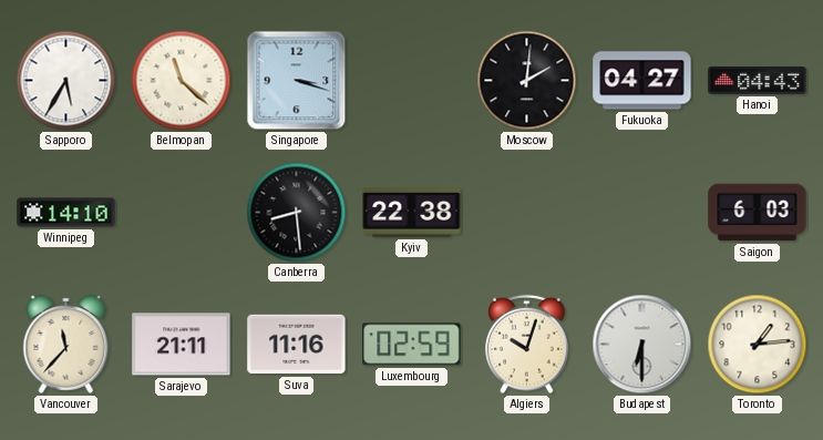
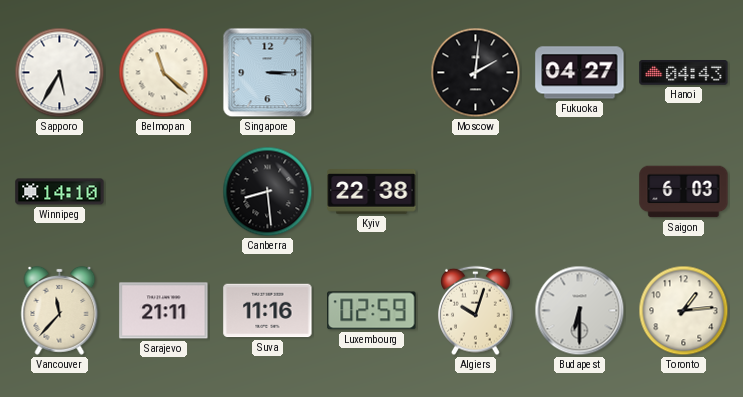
Singapore: 3:18 -> 3:15
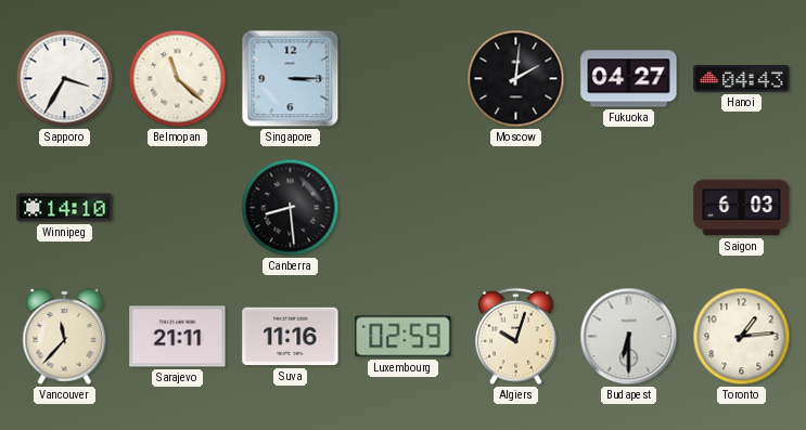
Sapporo: 5:35 -> 3:35
Kyiv: 22:38 -> none
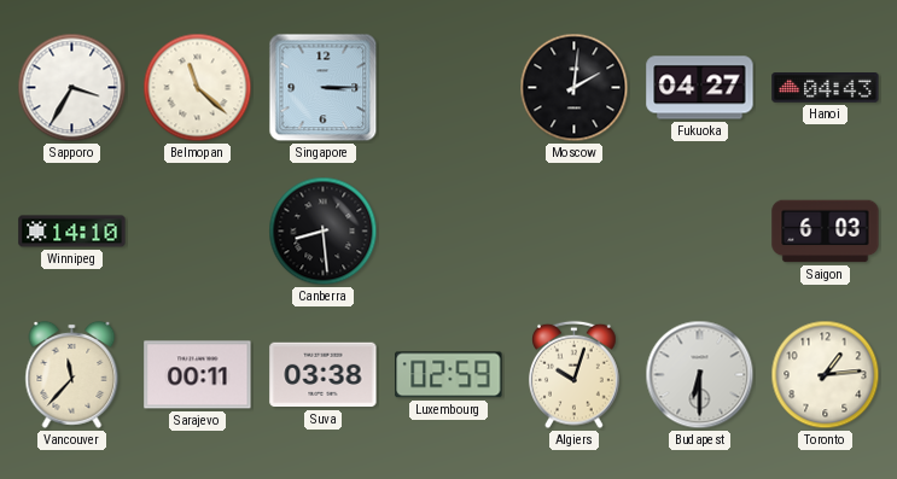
Sarajevo: 21:11 -> 00:11
Suva: 11:16 -> 03:38
